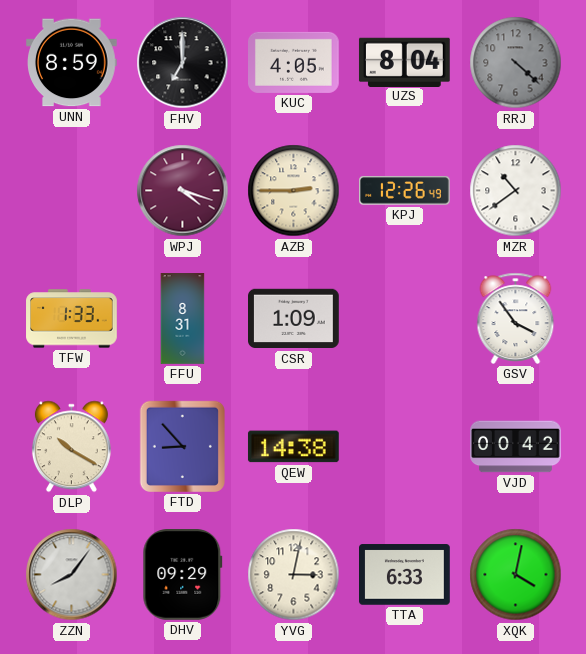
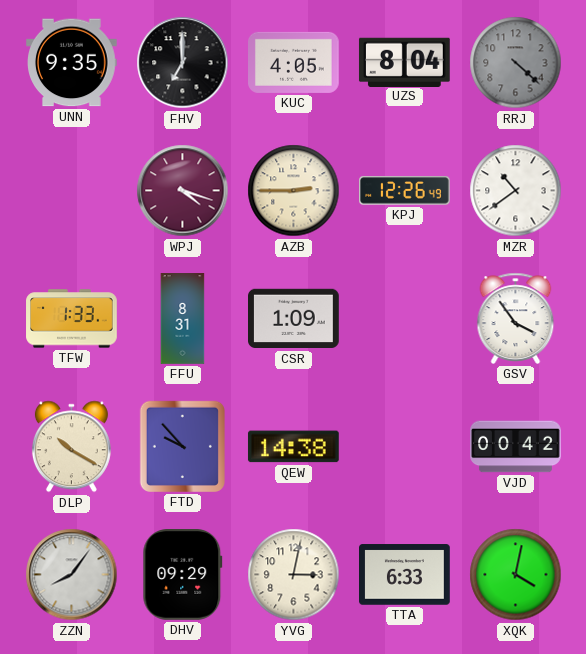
UNN: 8:59 -> 9:35
FTD: 8:53 -> 9:53
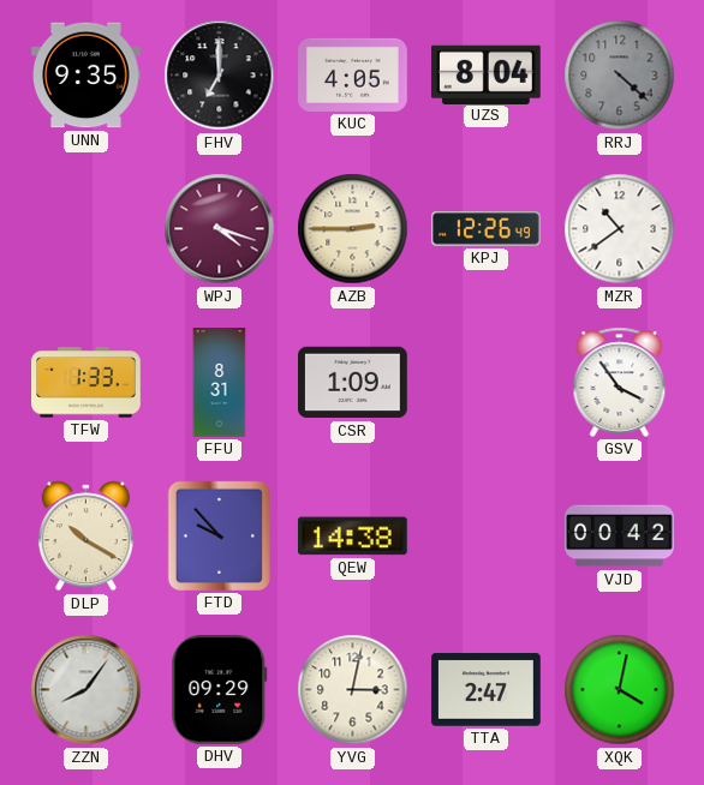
TTA: 6:33 -> 2:47
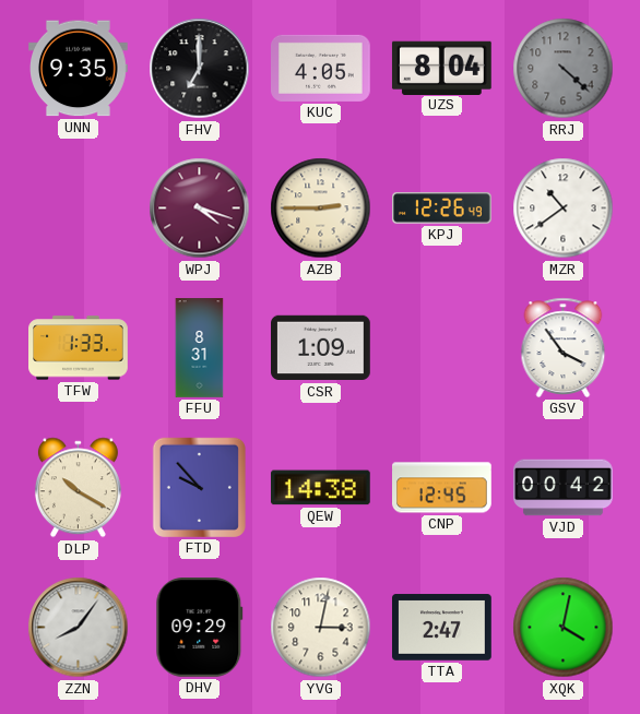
CNP: none -> 12:45
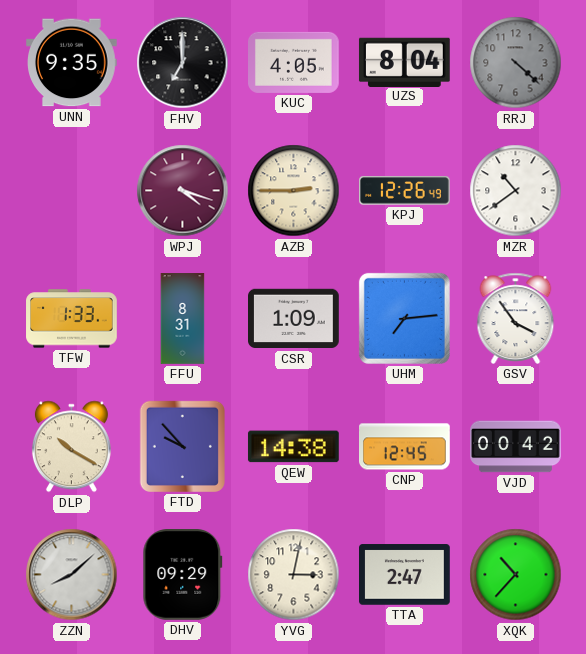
UHM: none -> 7:14
ZZN: 8:06 -> 8:08
XQK: 4:02 -> 10:37
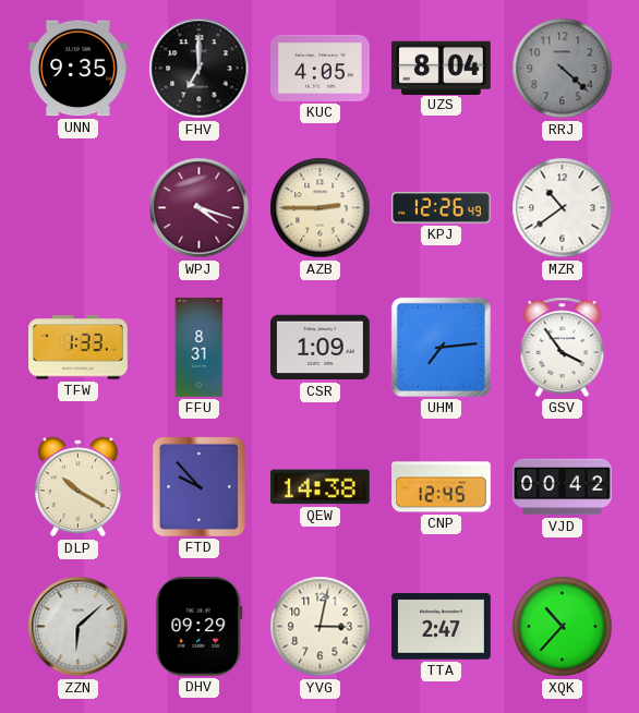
ZZN: 8:08 -> 6:08
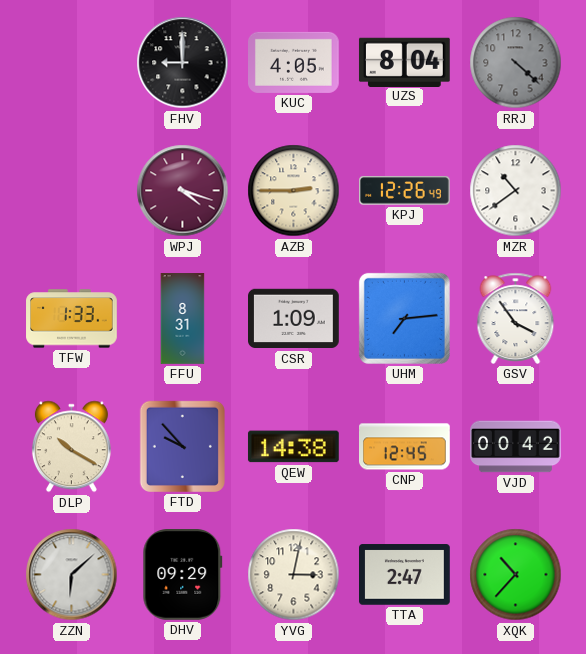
UNN: 9:35 -> none
FHV: 7:00 -> 9:00
